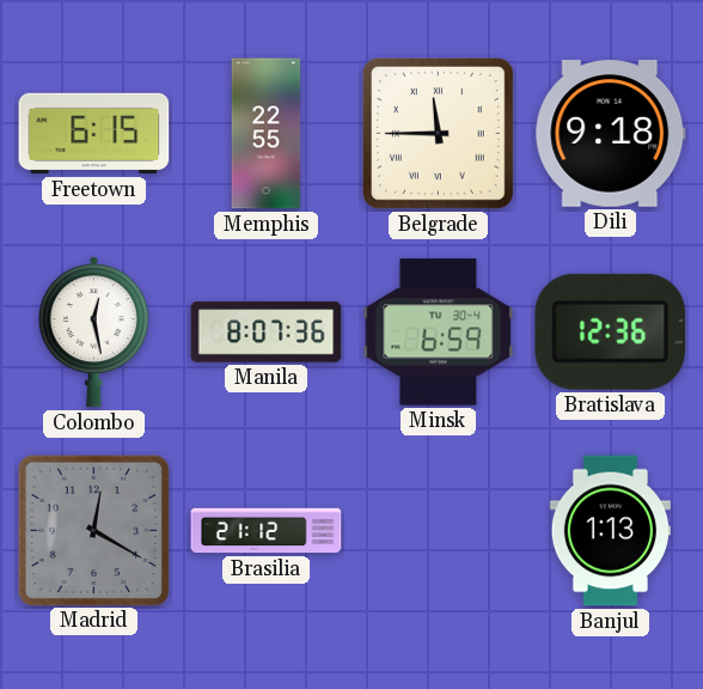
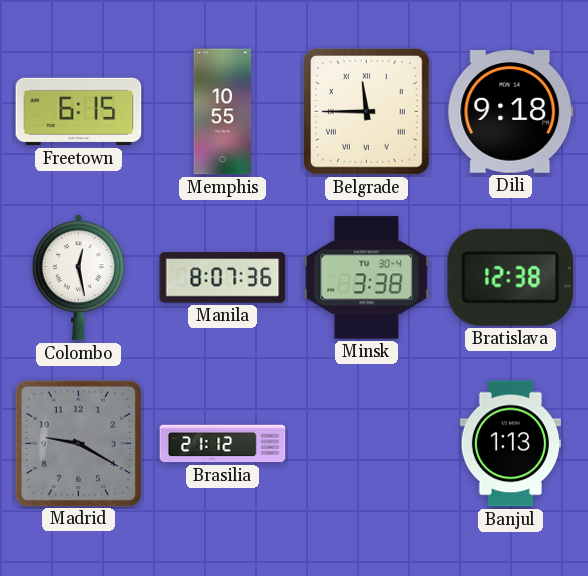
Memphis: 22:55 -> 10:55
Minsk: 6:59 -> 3:38
Bratislava: 12:36 -> 12:38
Madrid: 12:20 -> 9:20
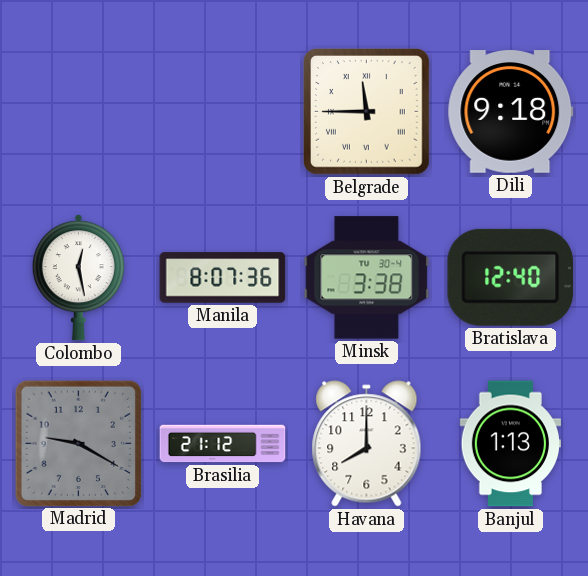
Freetown: 6:15 -> none
Memphis: 10:55 -> none
Bratislava: 12:38 -> 12:40
Havana: none -> 8:00
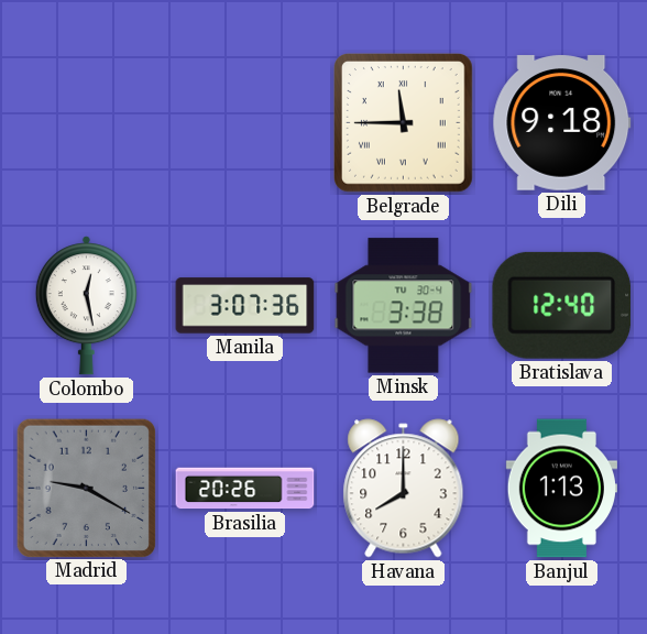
Manila: 8:07 -> 3:07
Brasilia: 21:12 -> 20:26
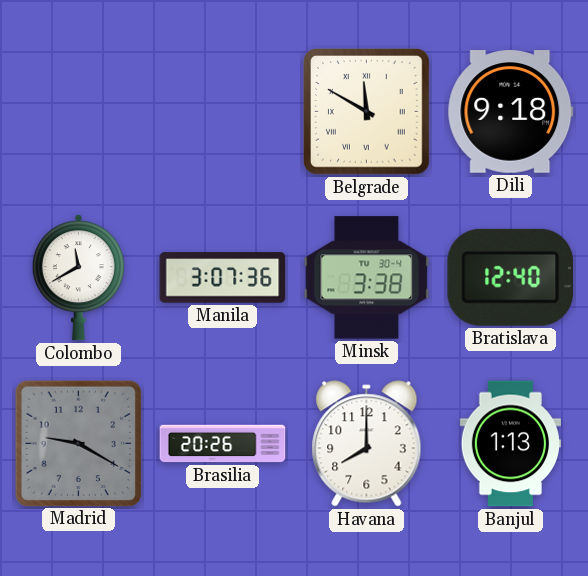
Belgrade: 11:45 -> 11:50
Colombo: 12:28 -> 11:40
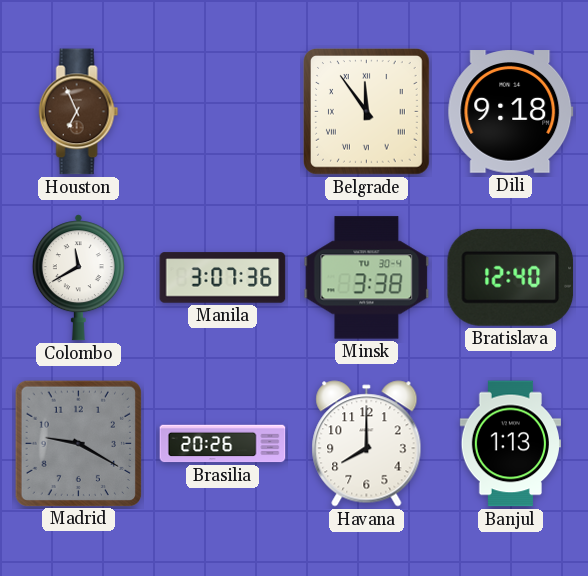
Houston: none -> 6:56
Belgrade: 11:50 -> 11:54
